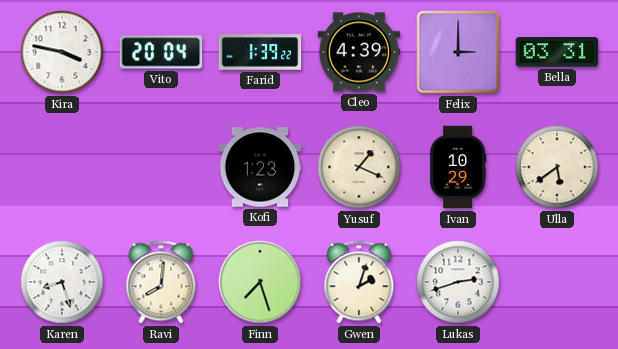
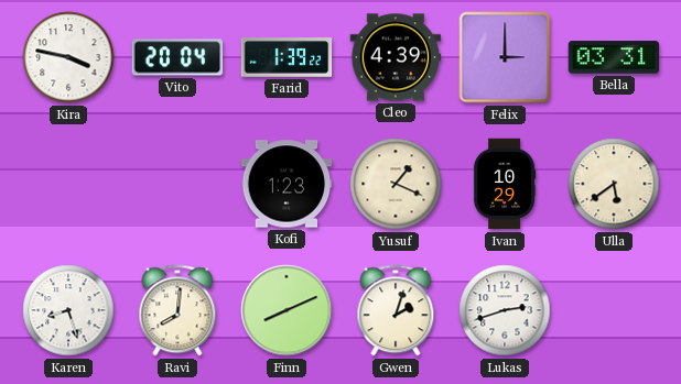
Finn: 7:27 -> 8:11
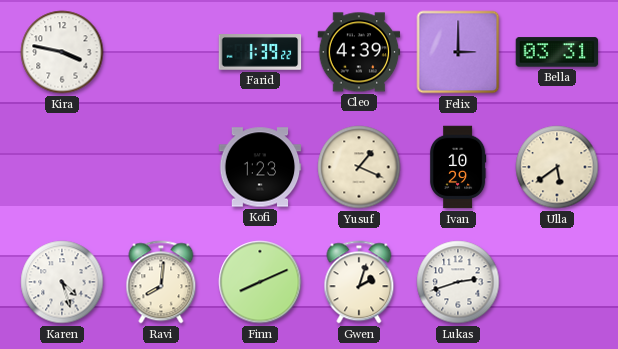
Vito: 20:04 -> none
Karen: 8:27 -> 4:27
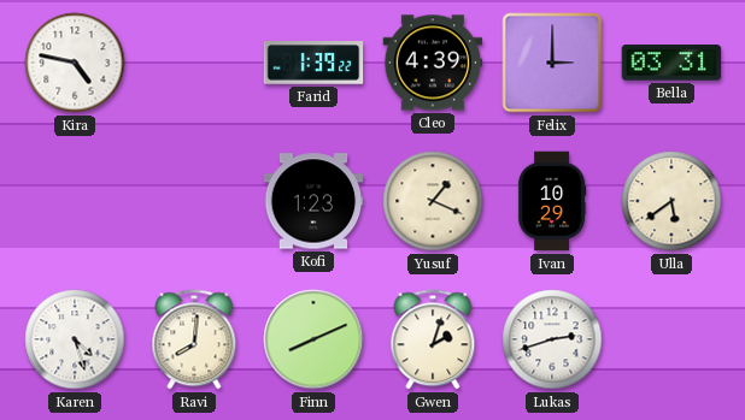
Kira: 3:47 -> 4:47
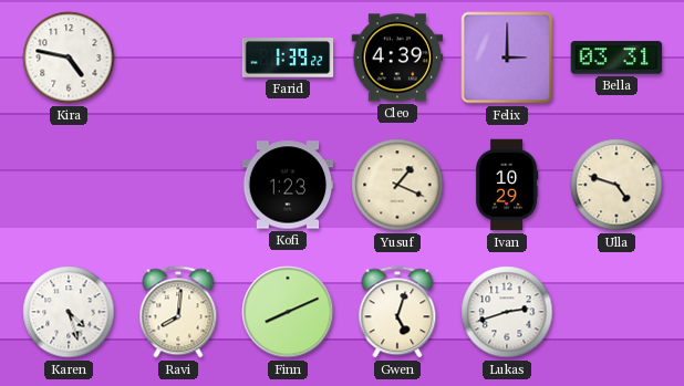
Ulla: 5:39 -> 4:48
Gwen: 2:03 -> 5:03
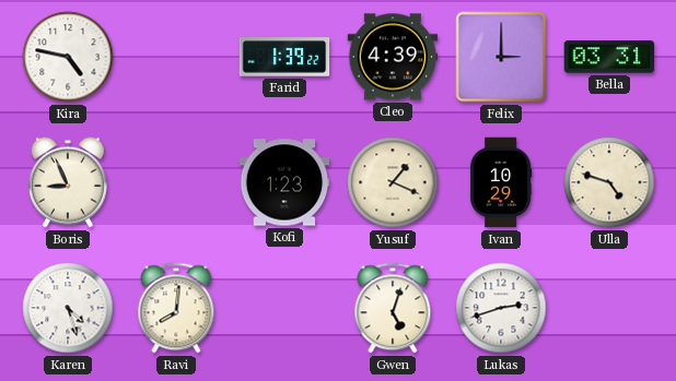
Boris: none -> 8:56
Finn: 8:11 -> none
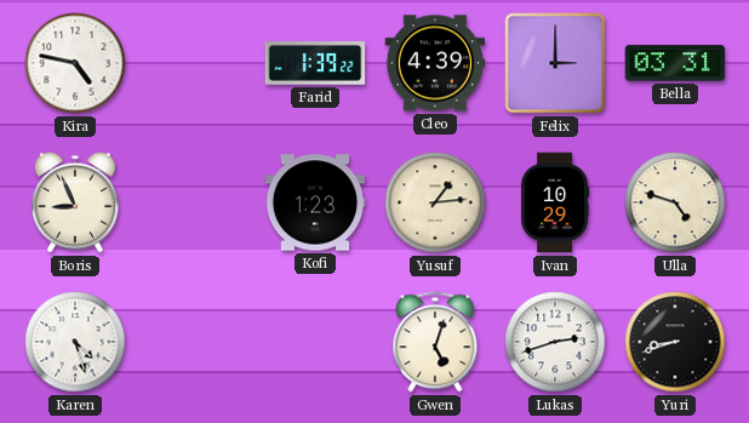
Yusuf: 1:19 -> 1:14
Ravi: 8:01 -> none
Yuri: none -> 8:42
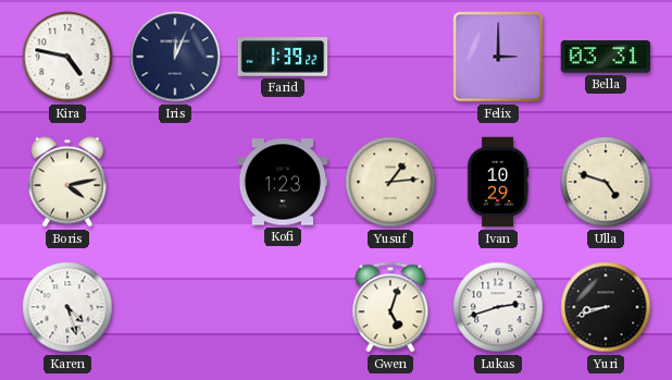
Iris: none -> 12:04
Cleo: 4:39 -> none
Boris: 8:56 -> 4:13
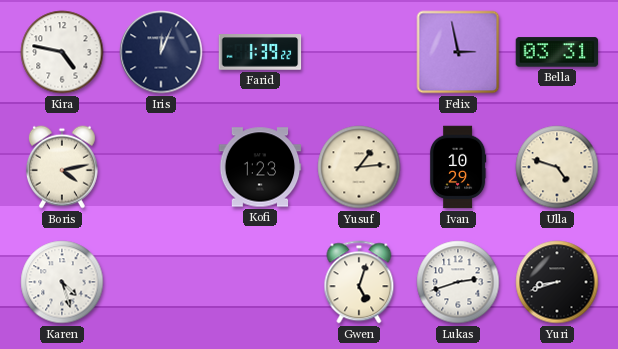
Felix: 3:00 -> 2:58
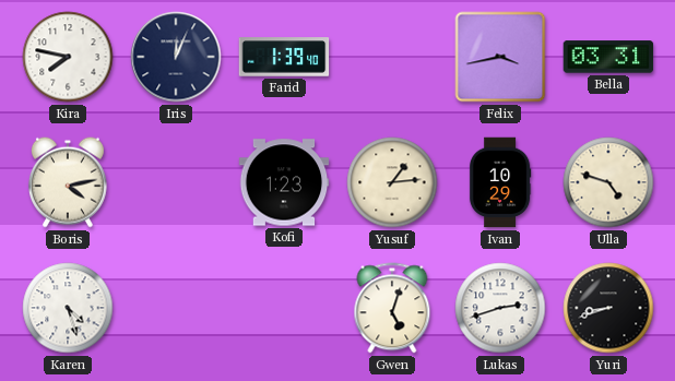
Kira: 4:47 -> 7:47
Farid: 1:39:22 -> 1:39:40
Felix: 2:58 -> 3:43
